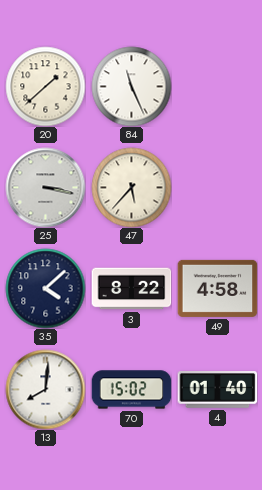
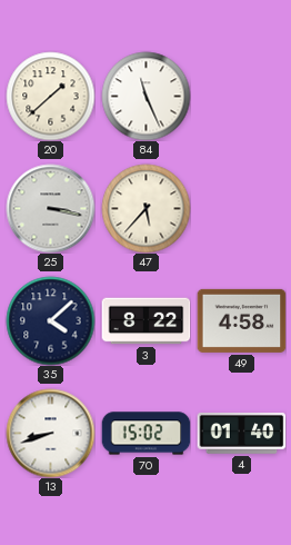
13: 8:01 -> 8:42
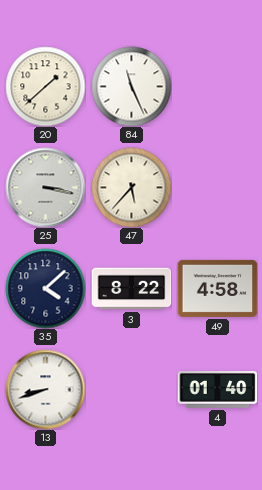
70: 15:02 -> none
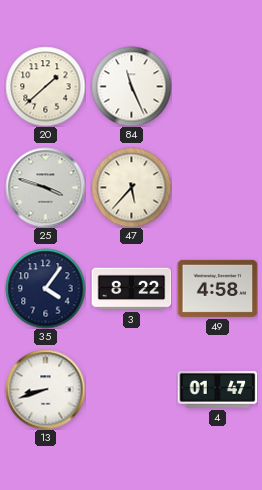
25: 3:17 -> 3:48
35: 4:08 -> 4:06
4: 01:40 -> 01:47
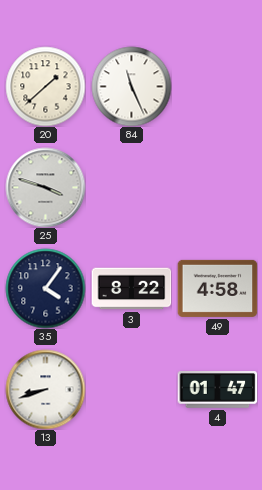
47: 5:37 -> none
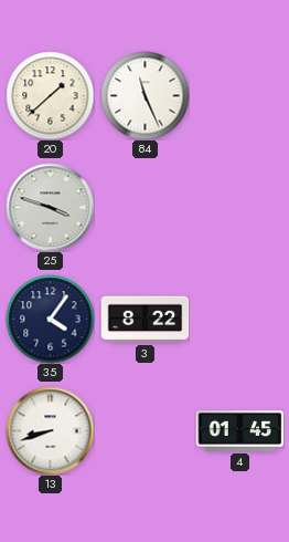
49: 4:58 -> none
4: 01:47 -> 01:45
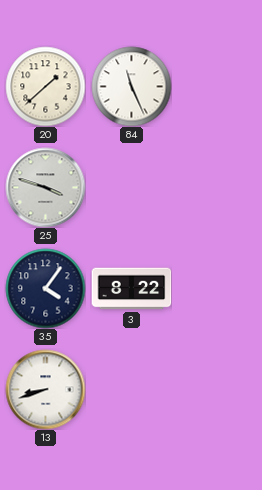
4: 01:45 -> none
